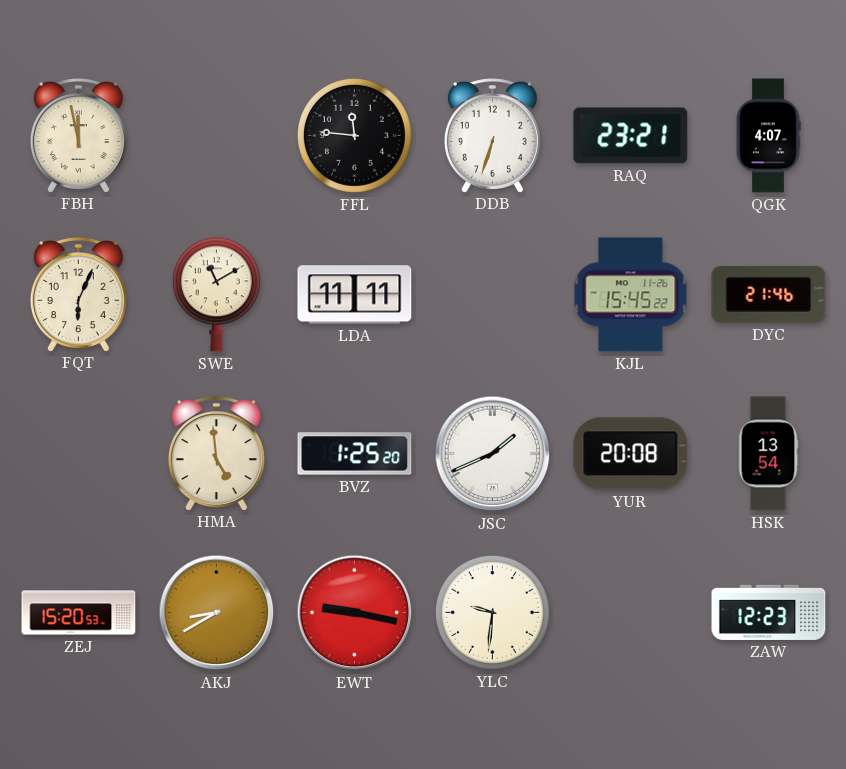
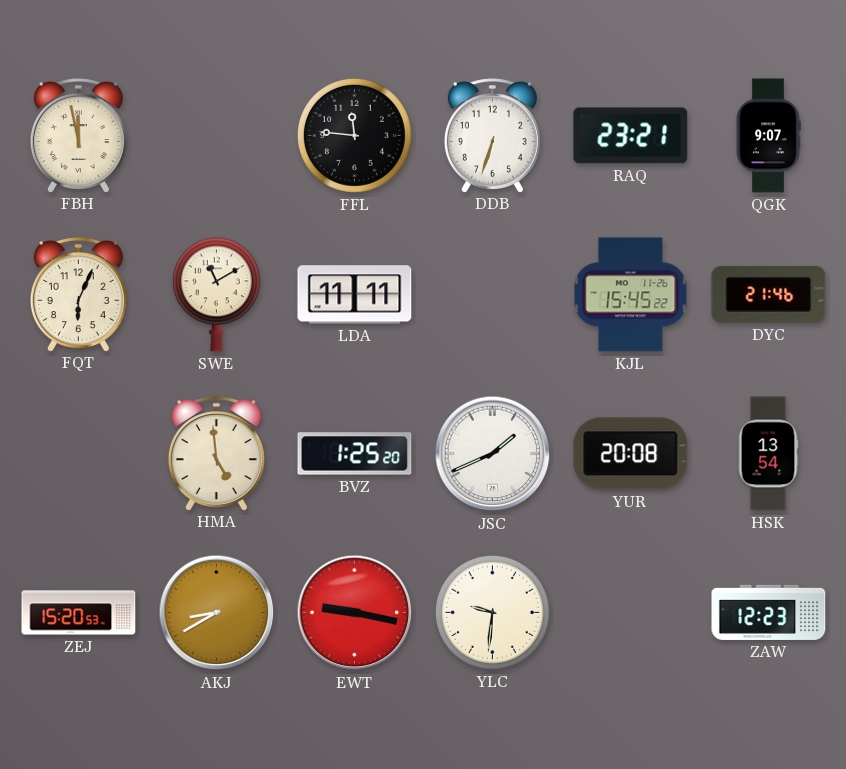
QGK: 4:07 -> 9:07
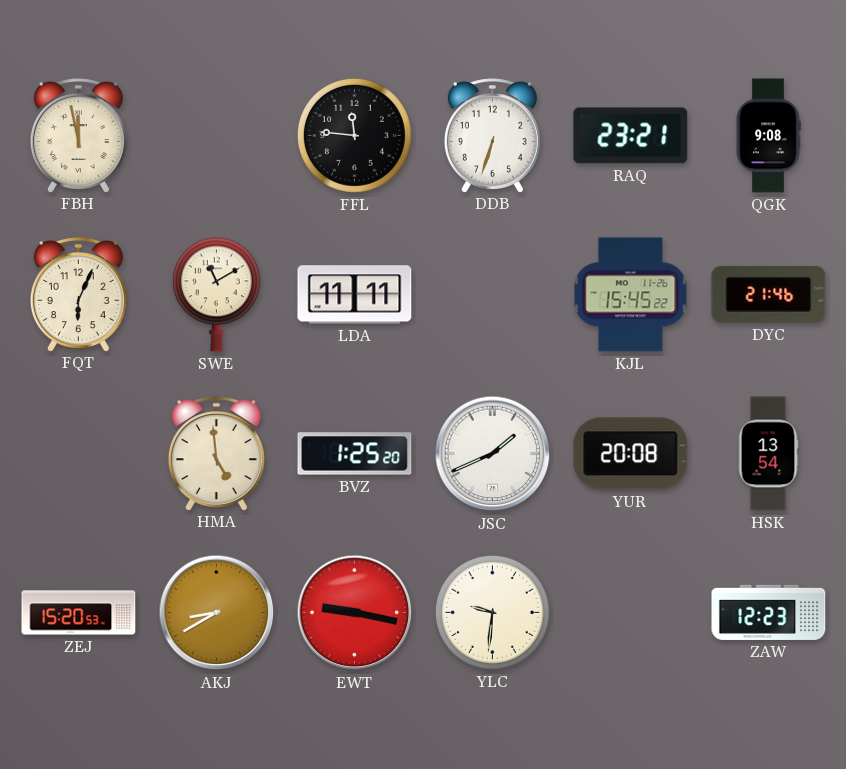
QGK: 9:07 -> 9:08
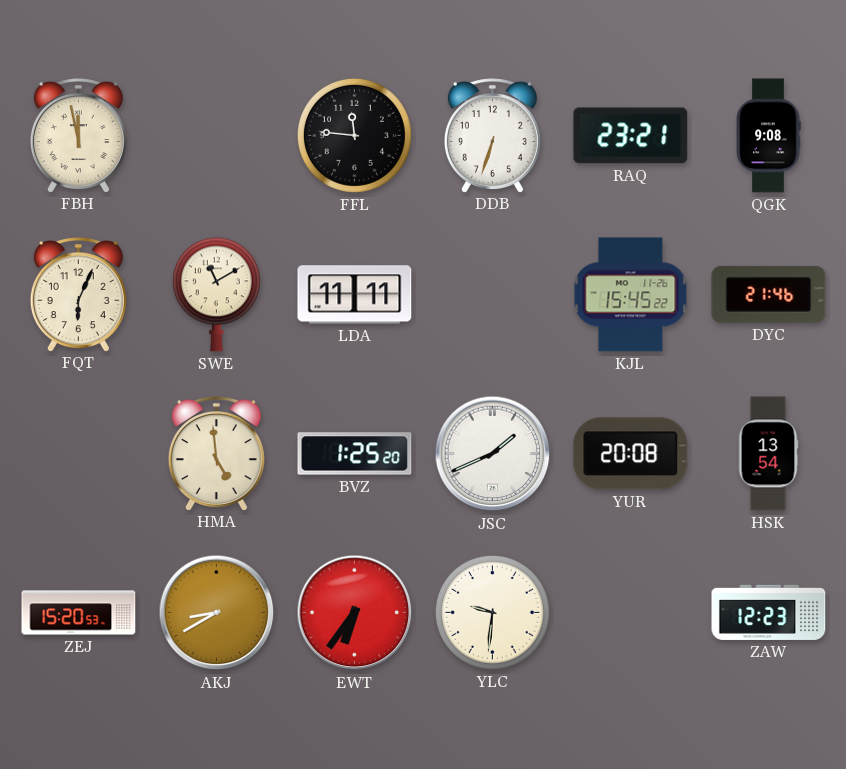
EWT: 9:17 -> 6:36
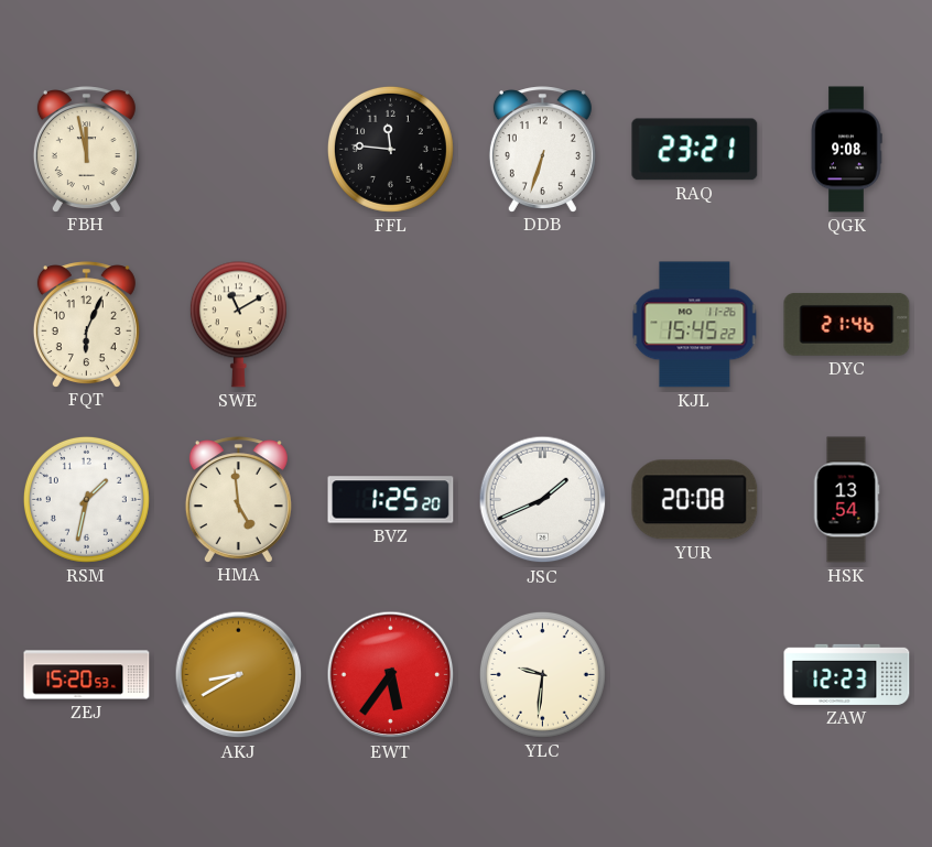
LDA: 11:11 -> none
RSM: none -> 1:32
EWT: 6:36 -> 5:36
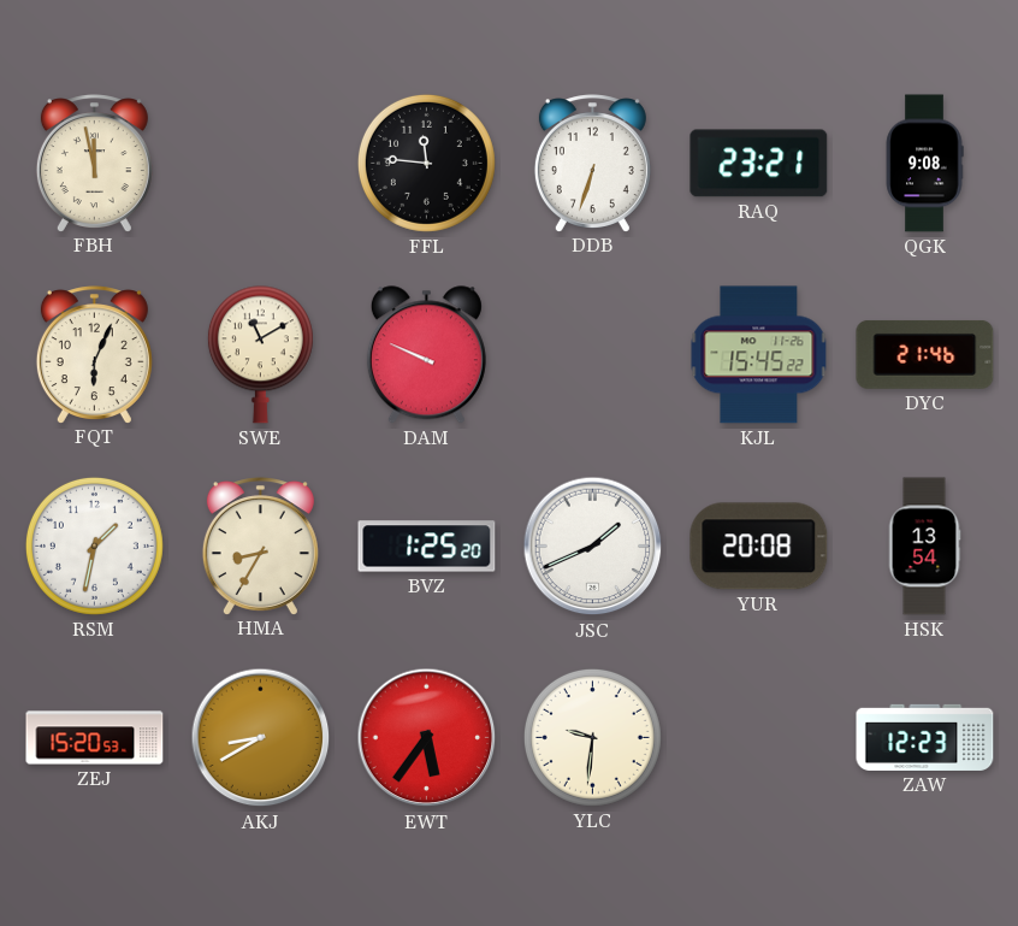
DAM: none -> 9:49
HMA: 4:59 -> 8:35
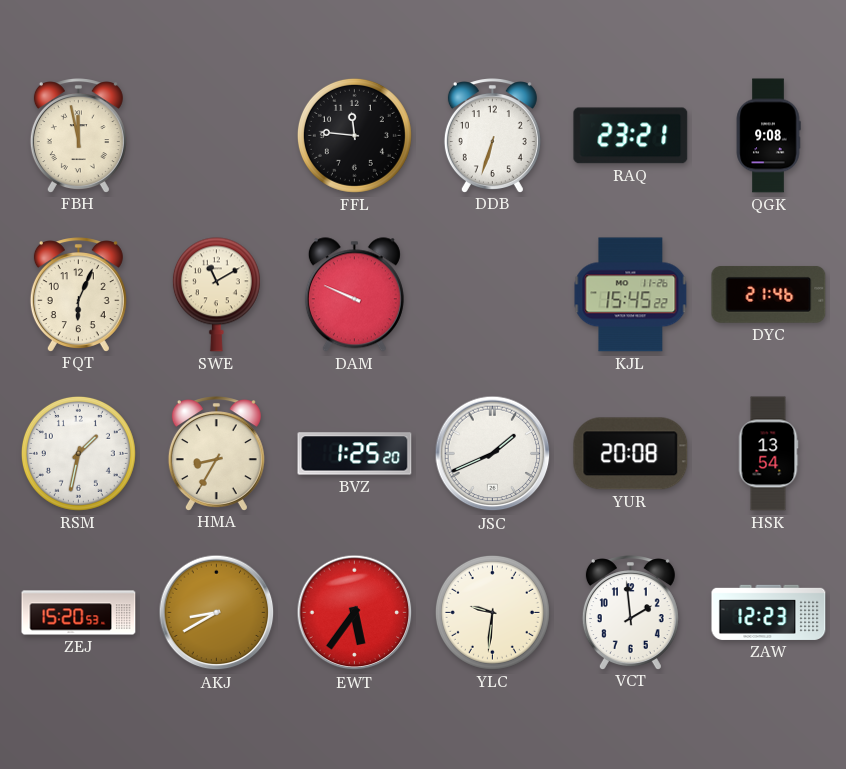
VCT: none -> 1:59
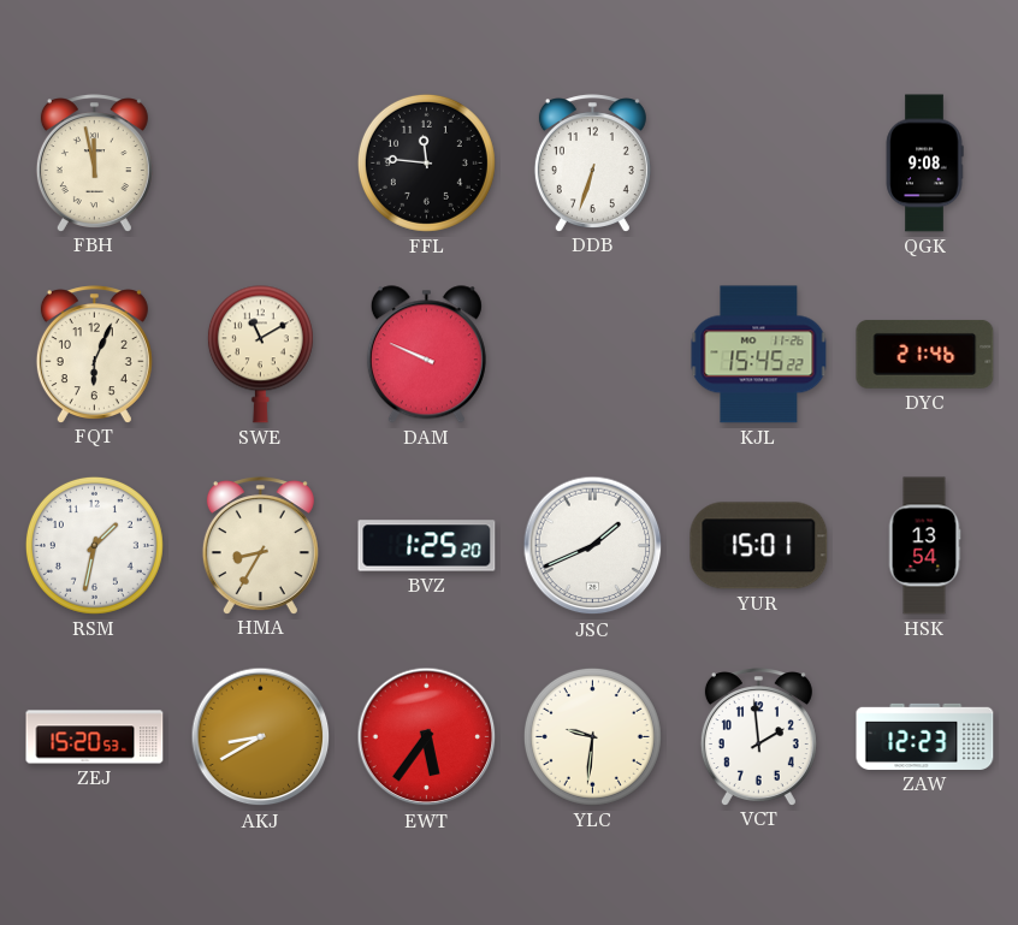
RAQ: 23:21 -> none
YUR: 20:08 -> 15:01
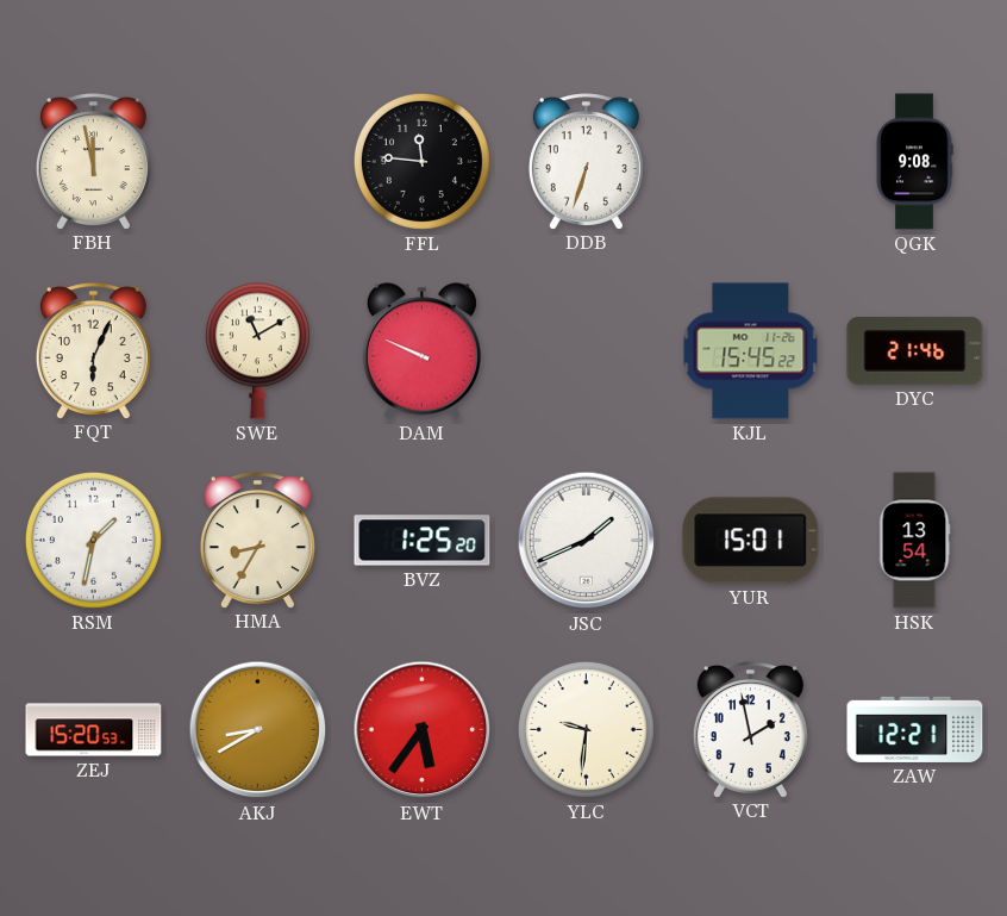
VCT: 1:59 -> 1:58
ZAW: 12:23 -> 12:21
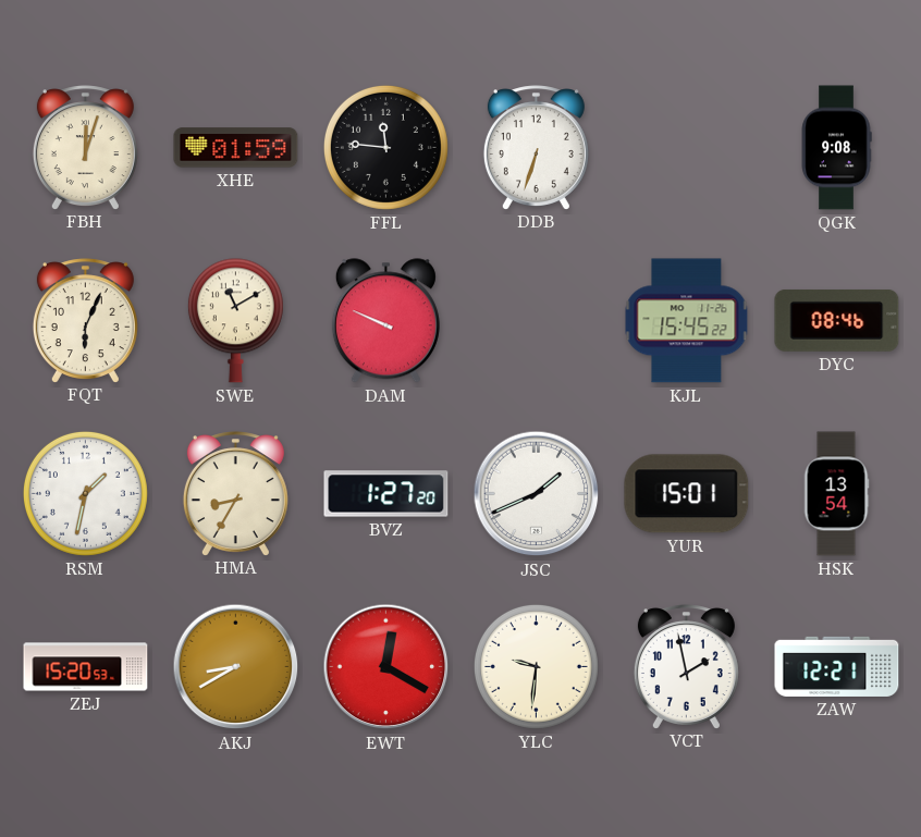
FBH: 11:58 -> 12:03
XHE: none -> 01:59
DYC: 21:46 -> 08:46
BVZ: 1:25 -> 1:27
EWT: 5:36 -> 12:20
